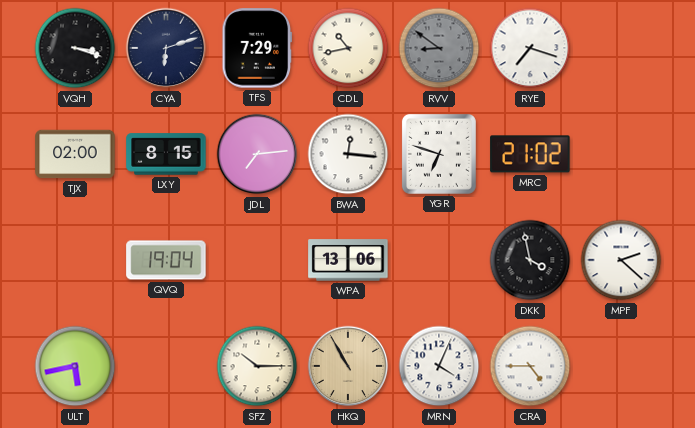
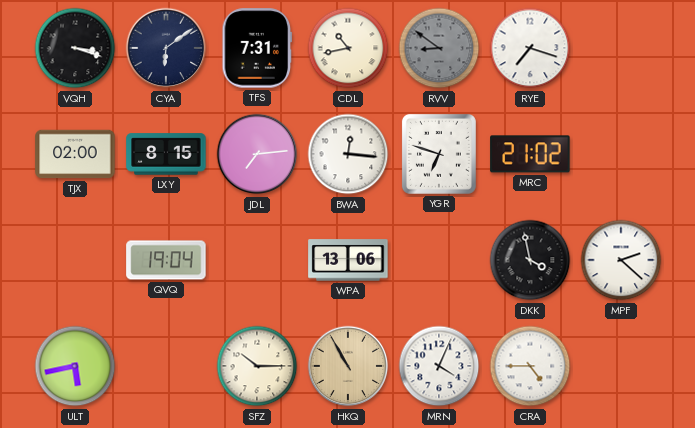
CYA: 6:12 -> 6:09
TFS: 7:29 -> 7:31
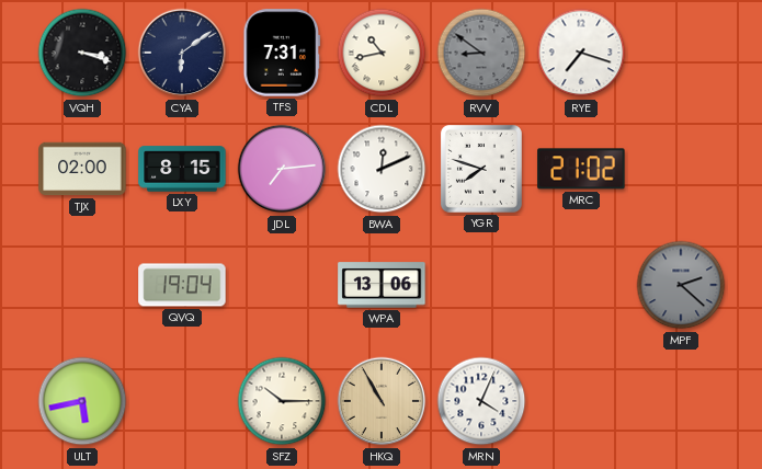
BWA: 12:16 -> 12:11
YGR: 6:48 -> 7:48
DKK: 3:58 -> none
MPF dial: white -> grey
CRA: 4:45 -> none
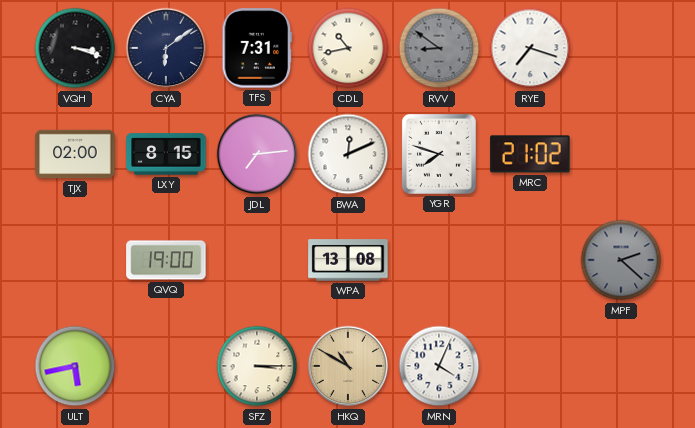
QVQ: 19:04 -> 19:00
WPA: 13:06 -> 13:08
SFZ: 10:15 -> 3:15
HKQ: 10:55 -> 10:50
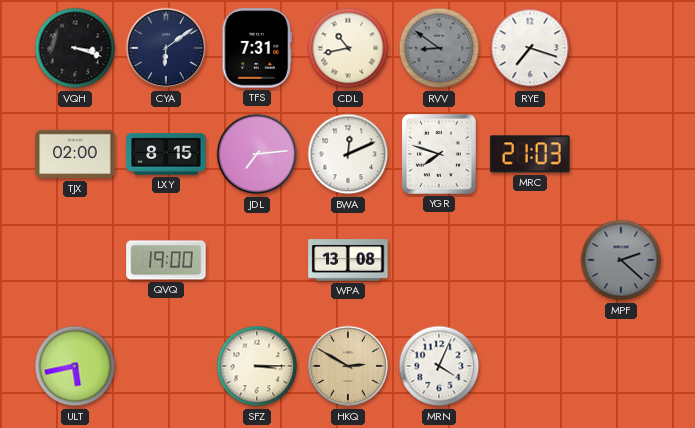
MRC: 21:02 -> 21:03
HKQ: 10:50 -> 2:50
